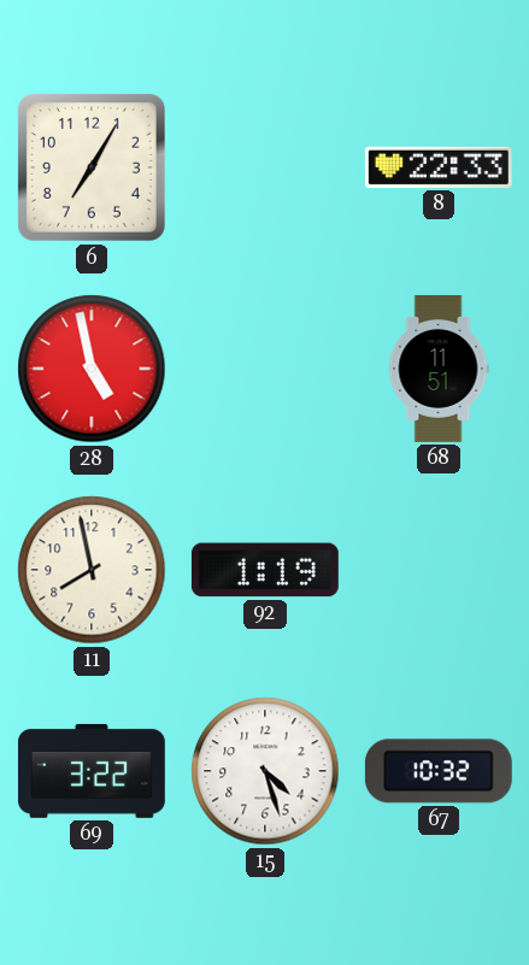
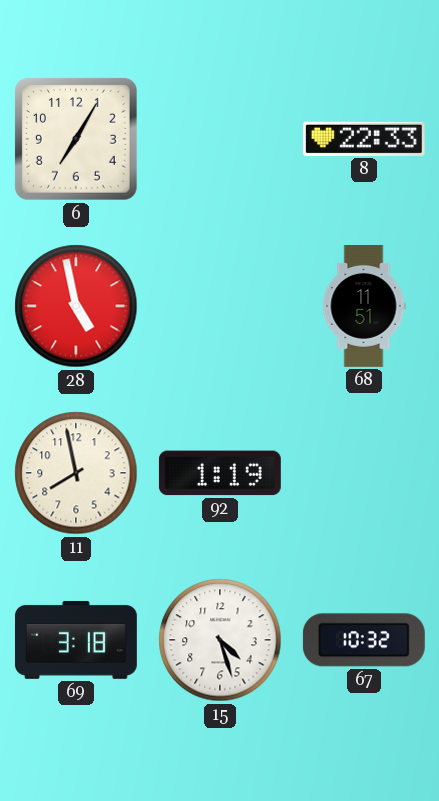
69: 3:22 -> 3:18
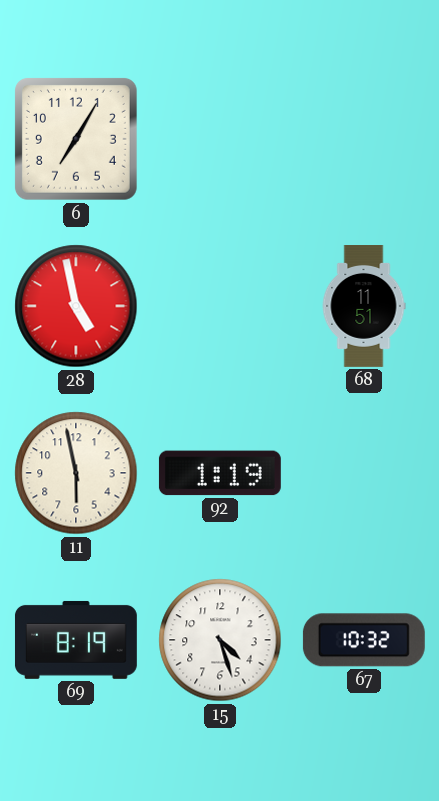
8: 22:33 -> none
11: 7:58 -> 5:58
69: 3:18 -> 8:19
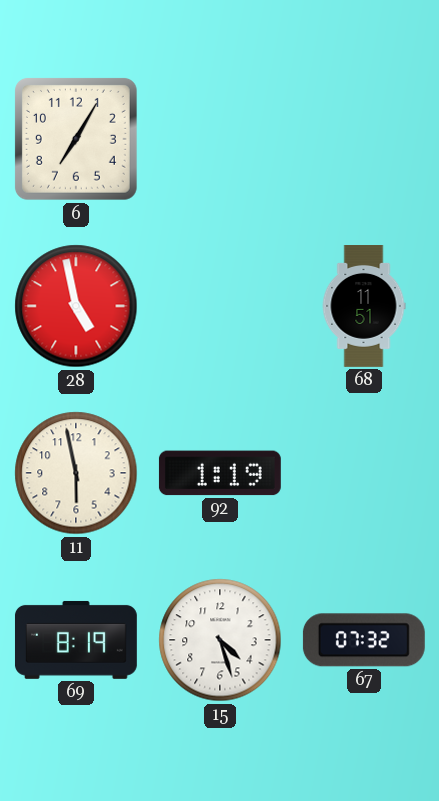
67: 10:32 -> 07:32
